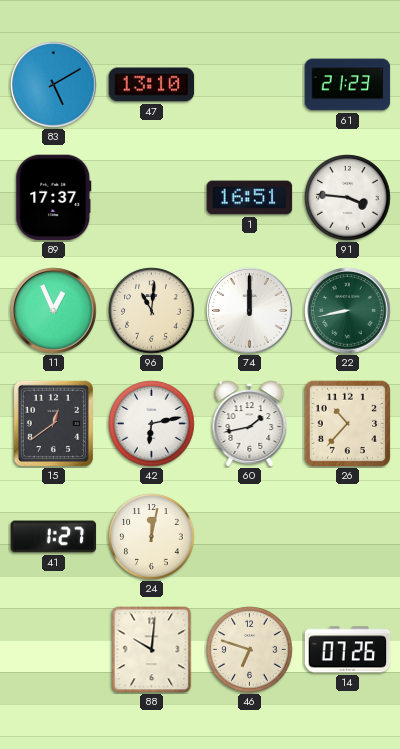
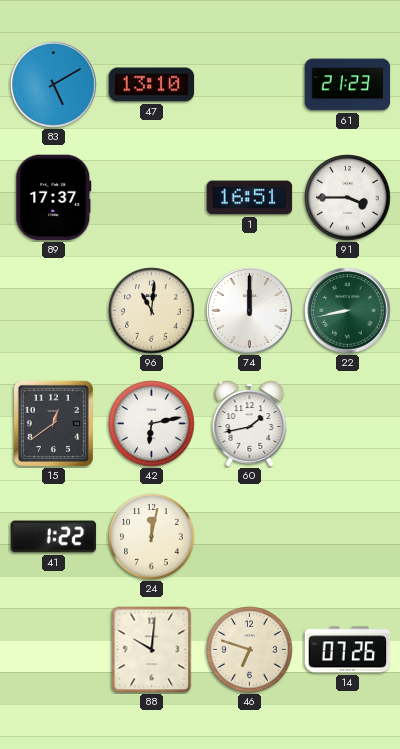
91: 3:46 -> 3:45
11: 12:56 -> none
26: 10:37 -> none
41: 1:27 -> 1:22
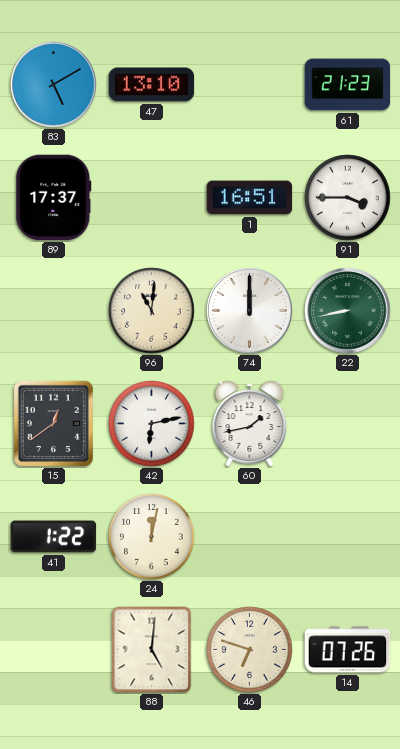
88: 10:01 -> 5:01
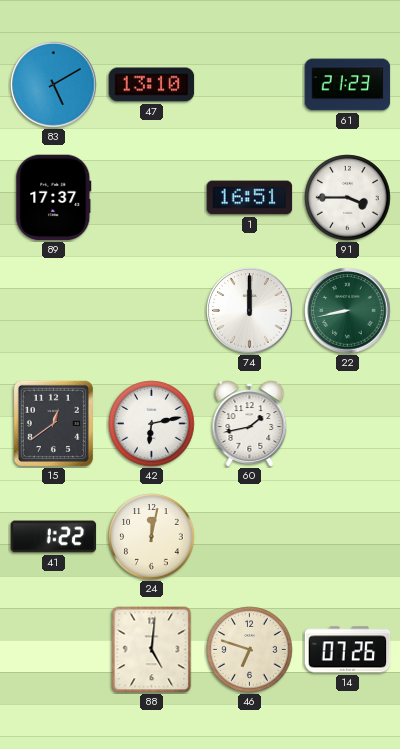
96: 11:01 -> none
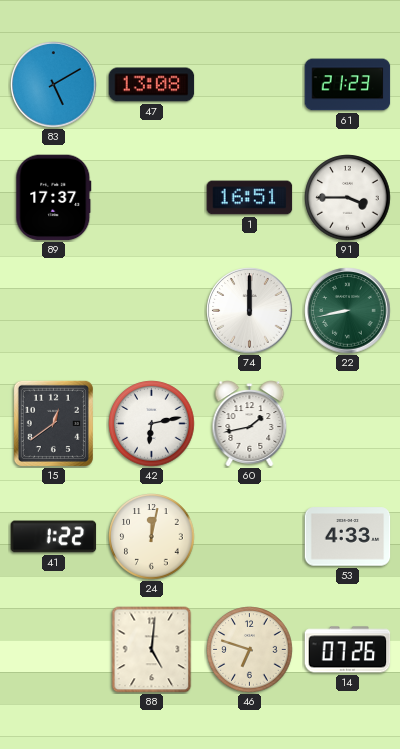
47: 13:10 -> 13:08
53: none -> 4:33
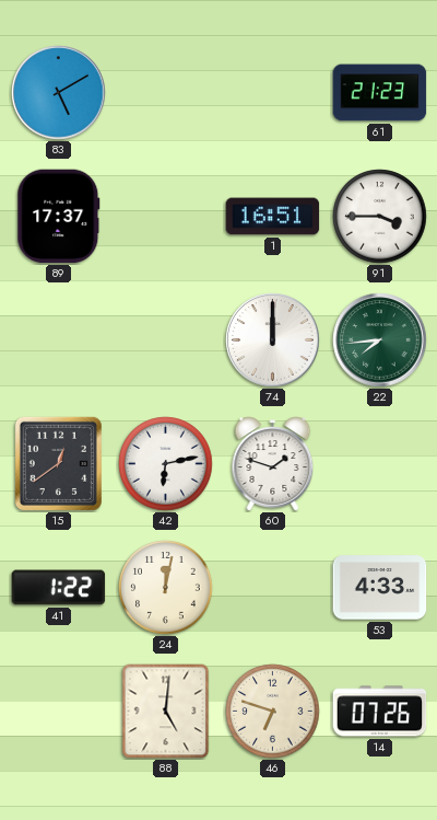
47: 13:08 -> none
22: 8:43 -> 7:44
60: 1:43 -> 1:48
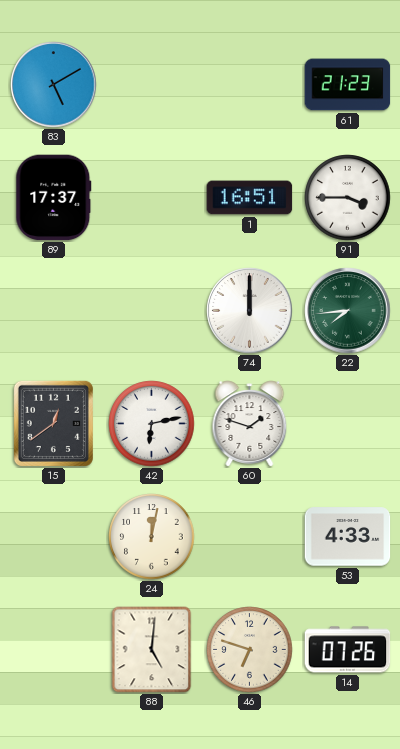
41: 1:22 -> none
